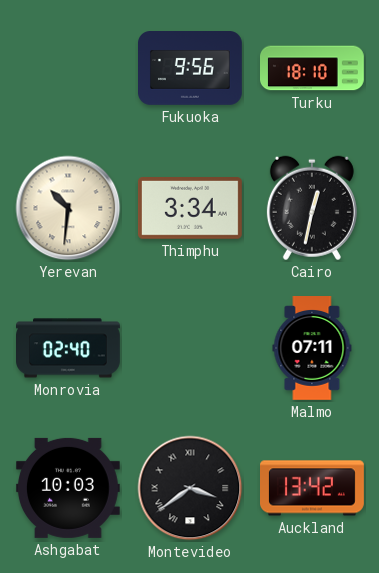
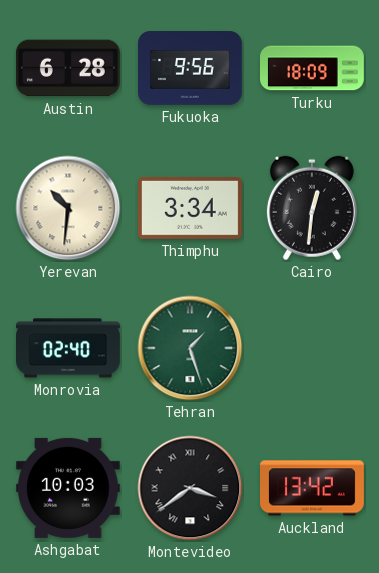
Austin: none -> 6:28
Turku: 18:10 -> 18:09
Cairo: 12:32 -> 12:31
Tehran: none -> 1:27
Malmo: 07:11 -> none
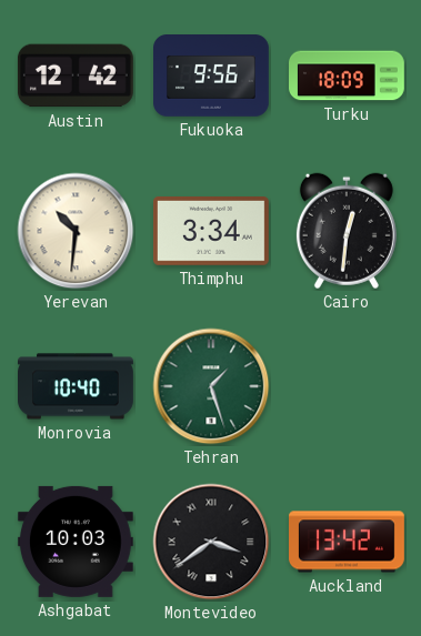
Austin: 6:28 -> 12:42
Monrovia: 02:40 -> 10:40
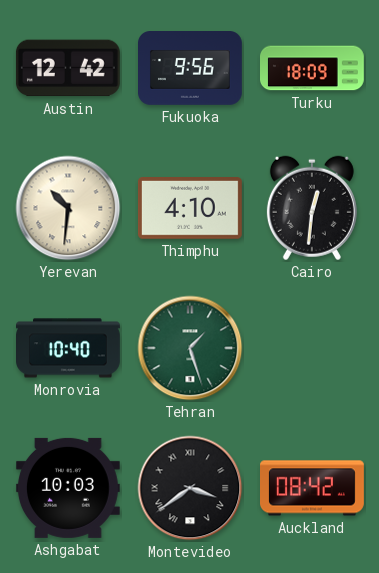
Thimphu: 3:34 -> 4:10
Auckland: 13:42 -> 08:42
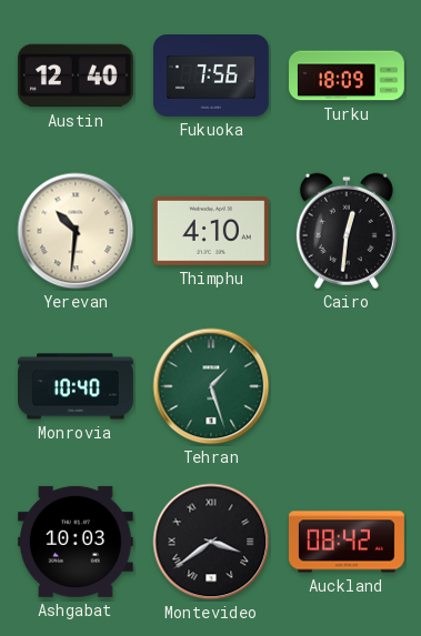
Austin: 12:42 -> 12:40
Fukuoka: 9:56 -> 7:56
